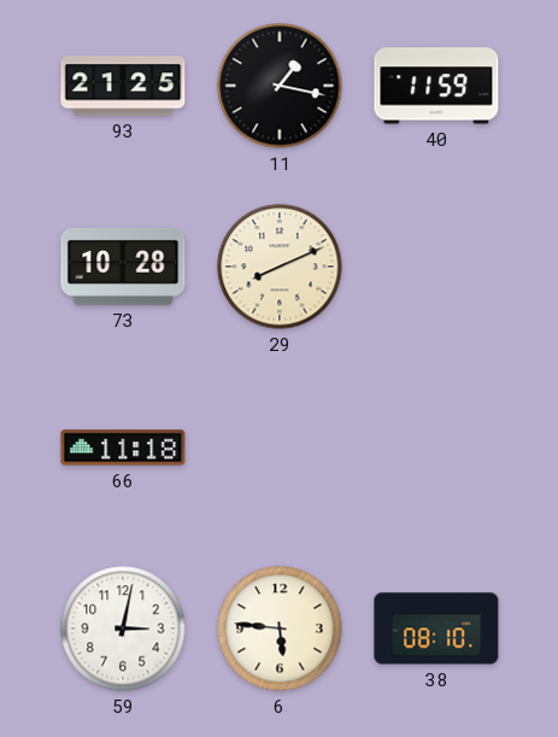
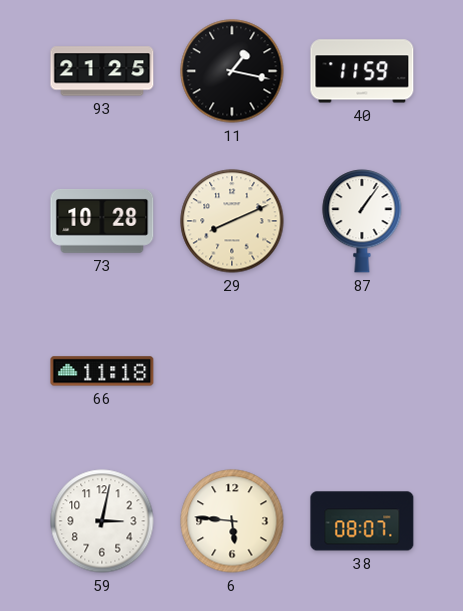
87: none -> 1:06
38: 08:10 -> 08:07
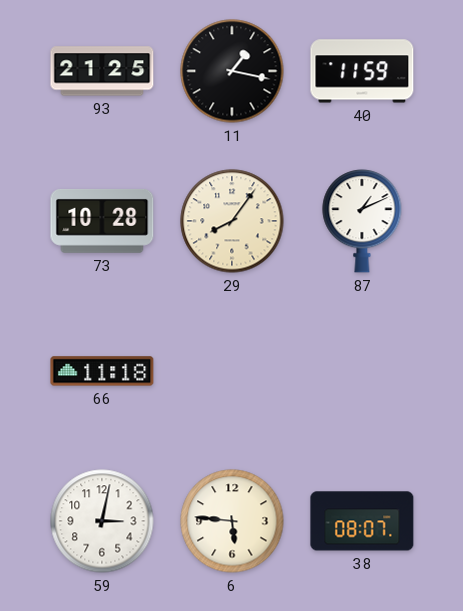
29: 8:11 -> 8:06
87: 1:06 -> 1:11
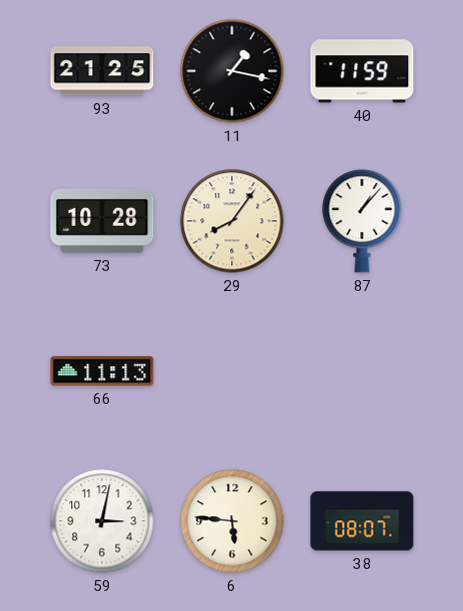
87: 1:11 -> 1:07
66: 11:18 -> 11:13
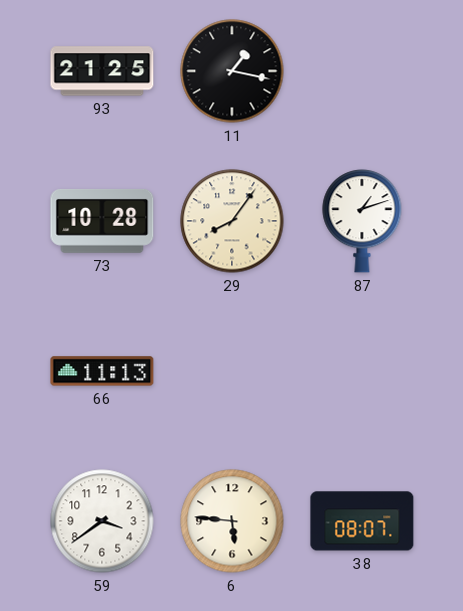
40: 11:59 -> none
87: 1:07 -> 1:12
59: 3:02 -> 3:39
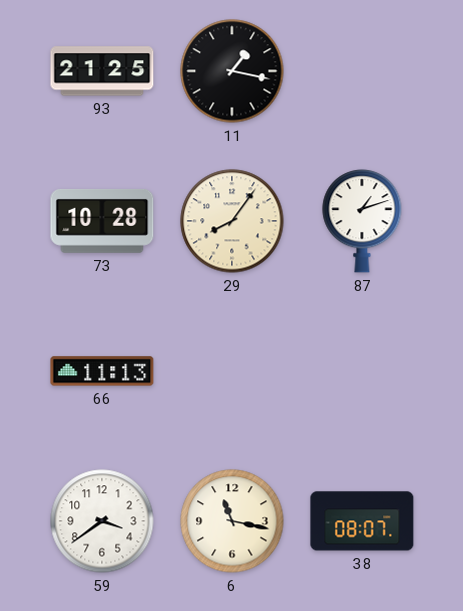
6: 5:46 -> 11:17
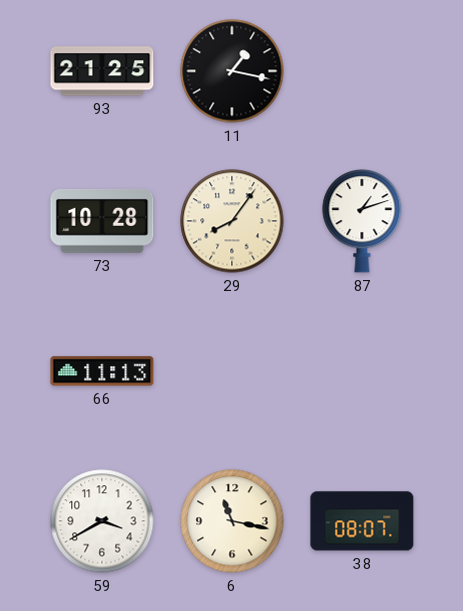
59: 3:39 -> 3:40
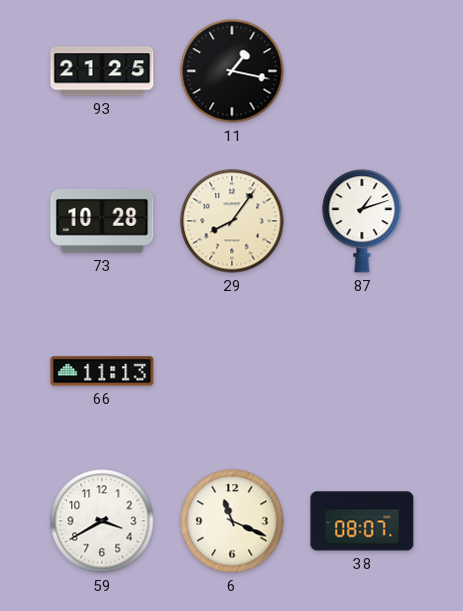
6: 11:17 -> 11:19
